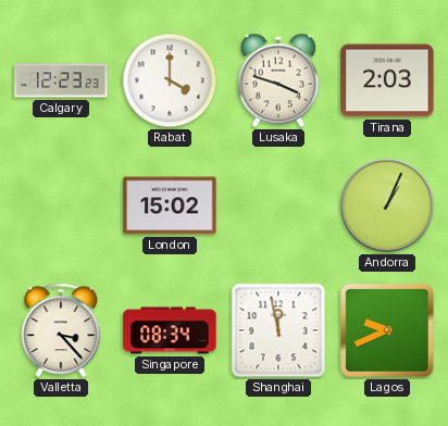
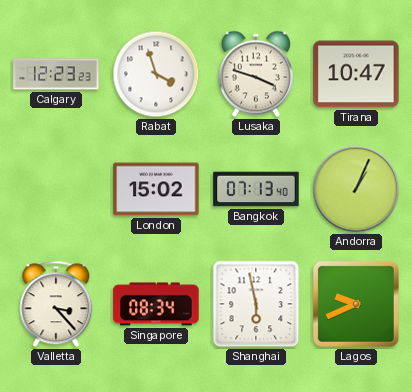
Rabat: 4:00 -> 3:57
Tirana: 2:03 -> 10:47
Bangkok: none -> 07:13
Shanghai: 11:58 -> 5:58
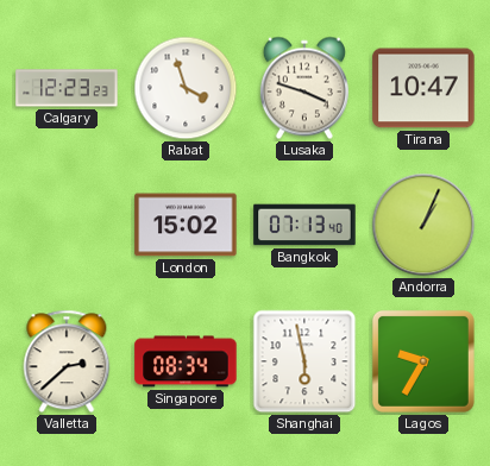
Valletta: 3:23 -> 2:38
Lagos: 9:41 -> 9:35
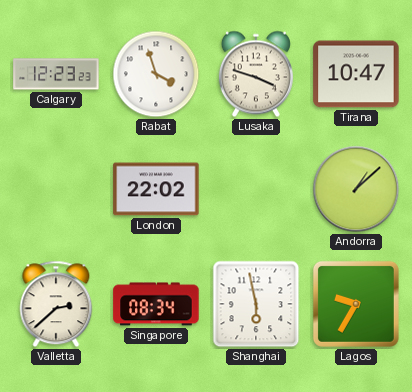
London: 15:02 -> 22:02
Bangkok: 07:13 -> none
Andorra: 1:04 -> 1:08
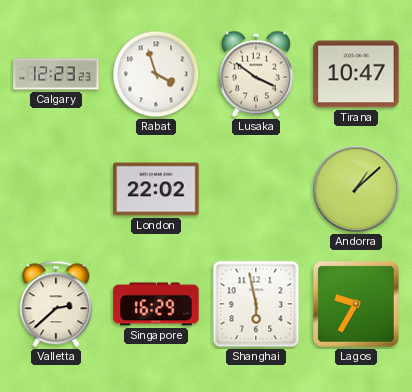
Lusaka: 3:48 -> 3:51
Singapore: 08:34 -> 16:29
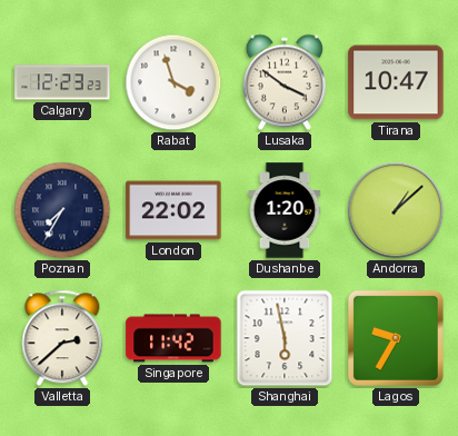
Poznan: none -> 7:35
Dushanbe: none -> 1:20
Singapore: 16:29 -> 11:42
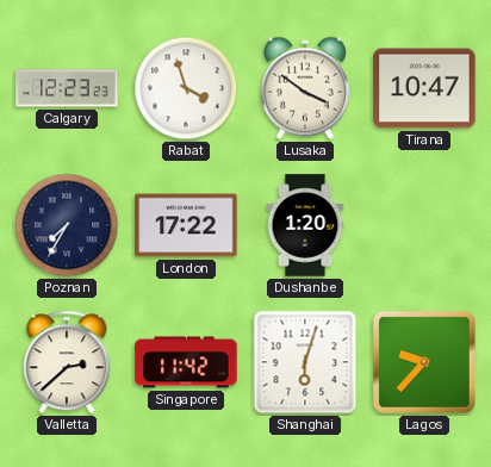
London: 22:02 -> 17:22
Andorra: 1:08 -> none
Shanghai: 5:58 -> 6:03
Lagos: 9:35 -> 9:37
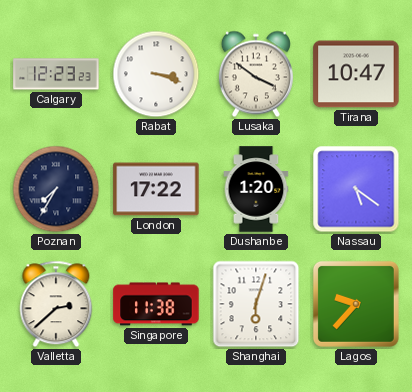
Rabat: 3:57 -> 3:18
Nassau: none -> 5:21
Singapore: 11:42 -> 11:38
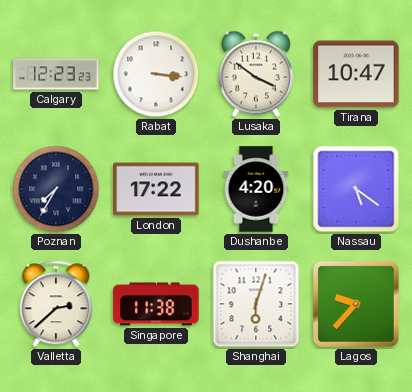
Rabat: 3:18 -> 3:16
Dushanbe: 1:20 -> 4:20
